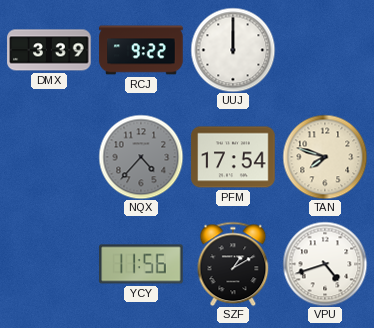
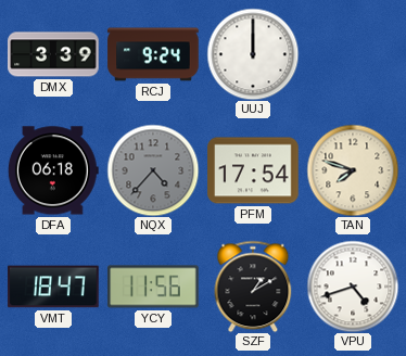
RCJ: 9:22 -> 9:24
DFA: none -> 06:18
VMT: none -> 18:47
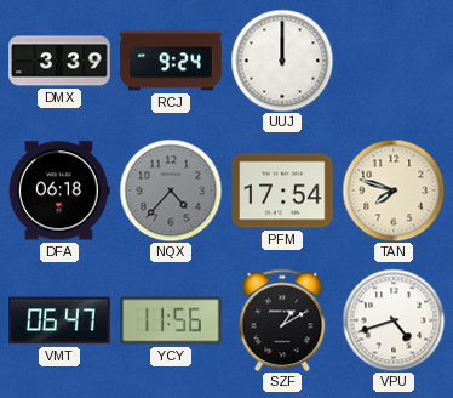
VMT: 18:47 -> 06:47
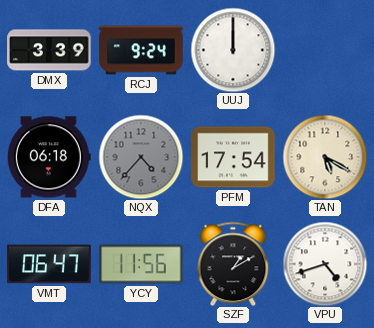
TAN: 7:48 -> 5:20
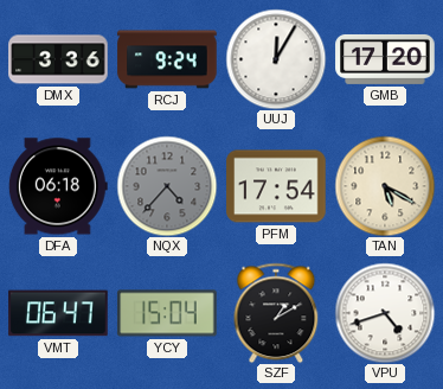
DMX: 3:39 -> 3:36
UUJ: 12:00 -> 12:05
GMB: none -> 17:20
YCY: 11:56 -> 15:04
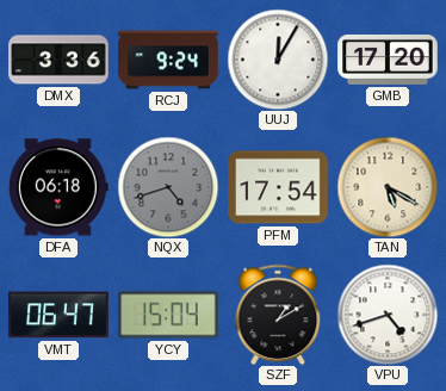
NQX: 4:37 -> 4:42
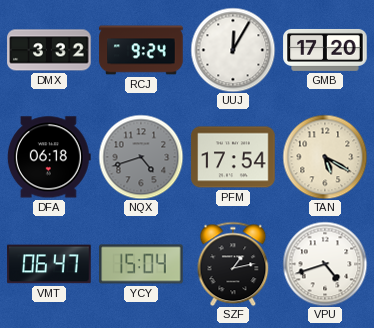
DMX: 3:36 -> 3:32
SZF: 1:10 -> 1:13
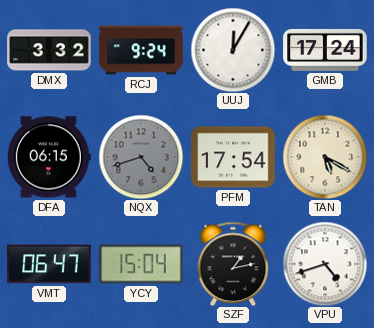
GMB: 17:20 -> 17:24
DFA: 06:18 -> 06:15
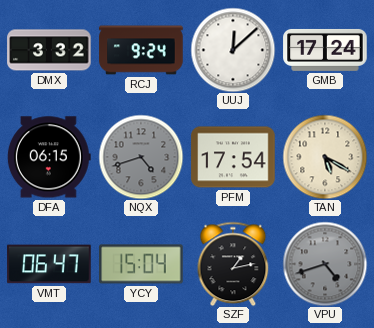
UUJ: 12:05 -> 12:08
VPU dial: white -> grey
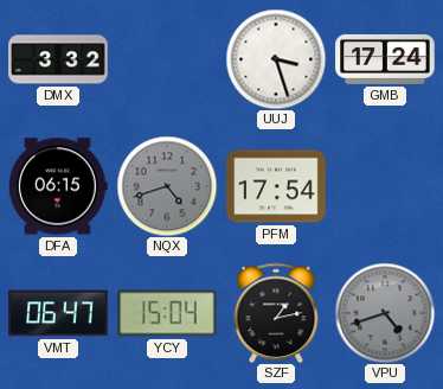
RCJ: 9:24 -> none
UUJ: 12:08 -> 3:27
TAN: 5:20 -> none
